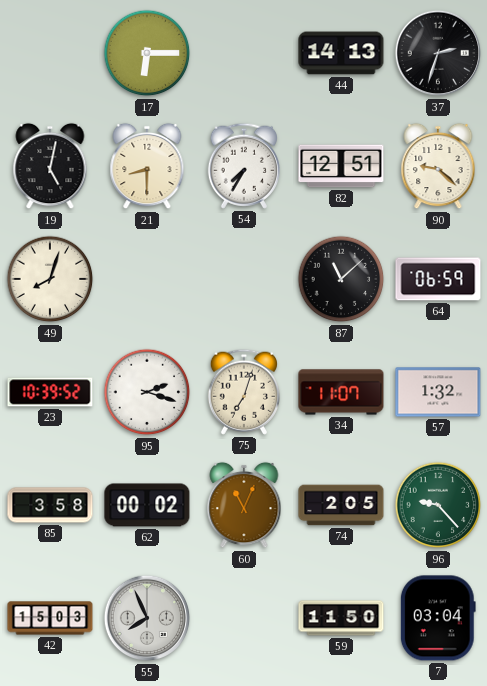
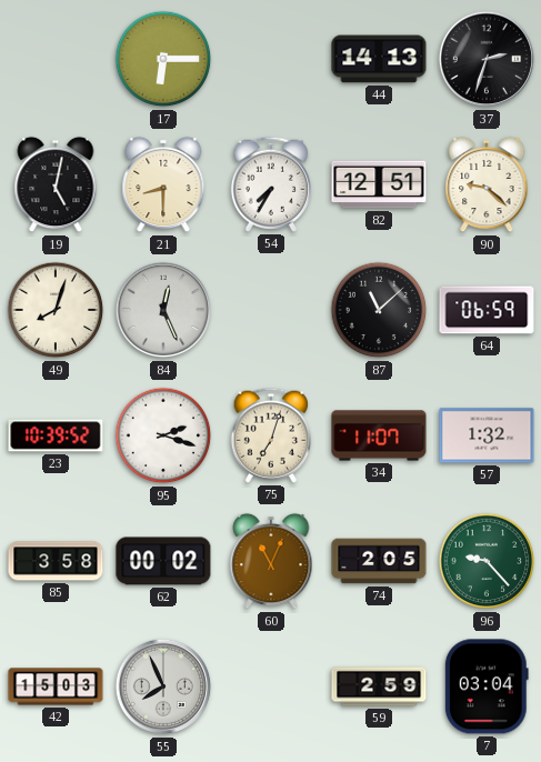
84: none -> 12:26
59: 11:50 -> 2:59
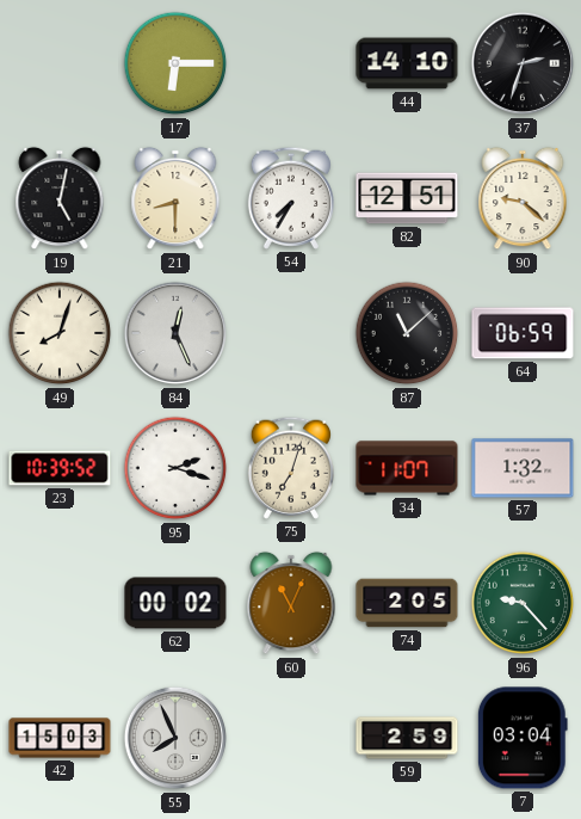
44: 14:13 -> 14:10
85: 3:58 -> none
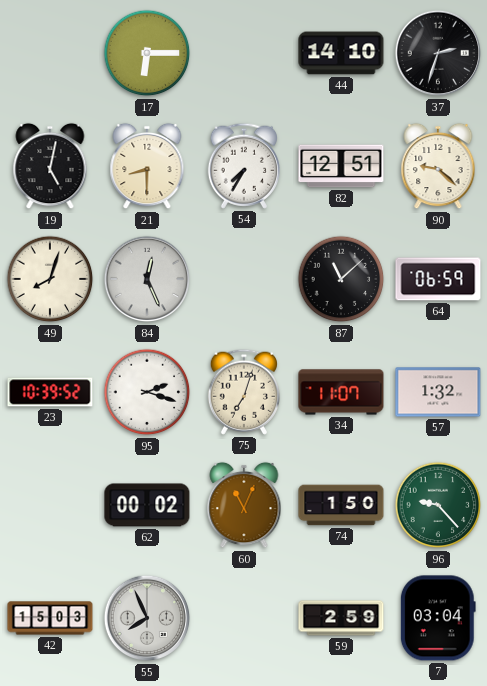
74: 2:05 -> 1:50
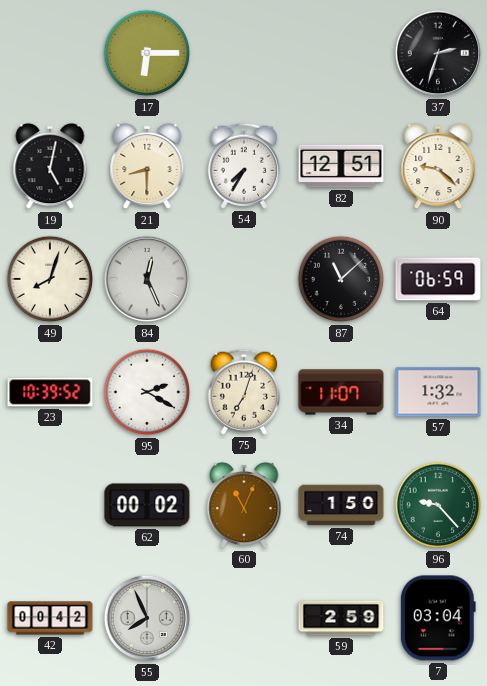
44: 14:10 -> none
95: 2:18 -> 2:20
42: 15:03 -> 00:42
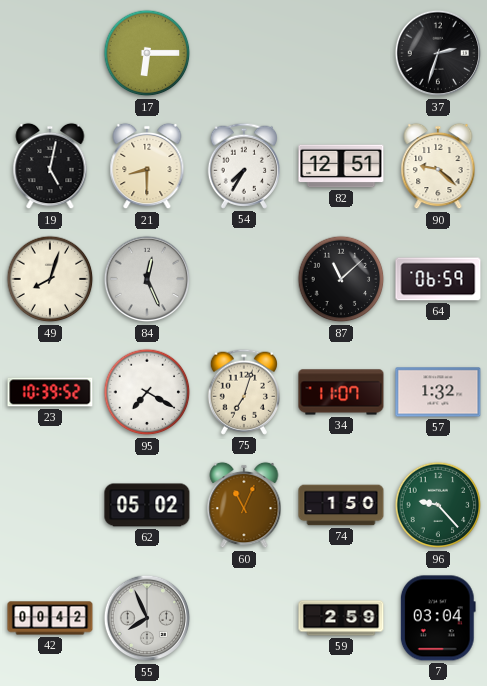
95: 2:20 -> 7:20
62: 00:02 -> 05:02
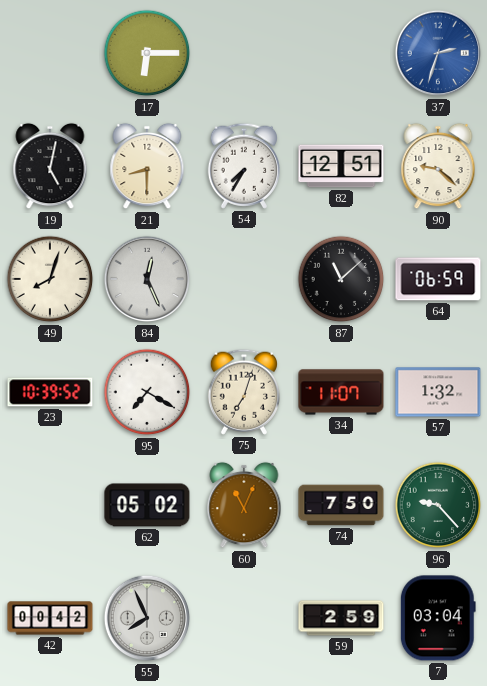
37 dial: black -> blue
74: 1:50 -> 7:50
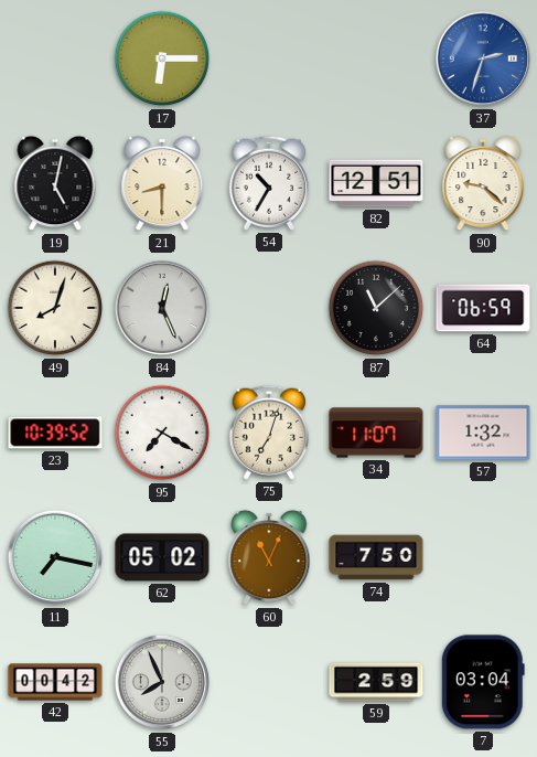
54: 7:35 -> 10:35
11: none -> 7:17
96: 9:23 -> none
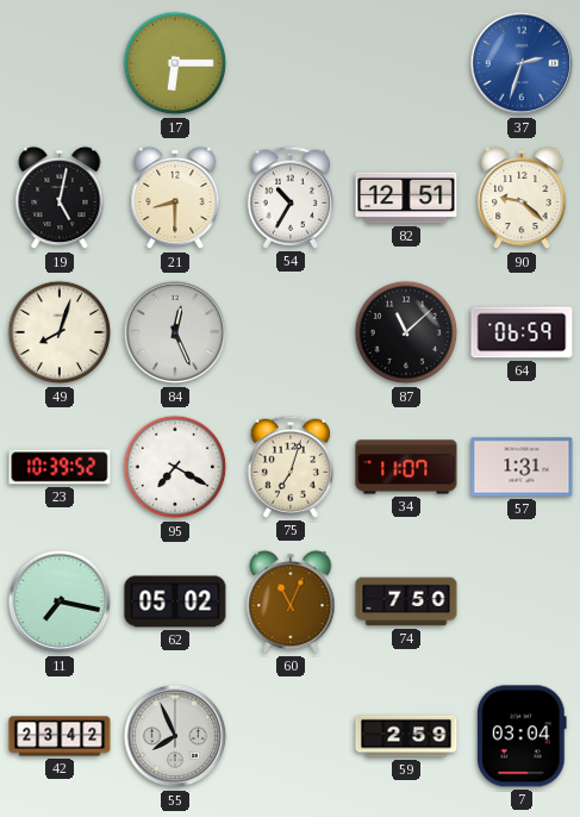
57: 1:32 -> 1:31
42: 00:42 -> 23:42
